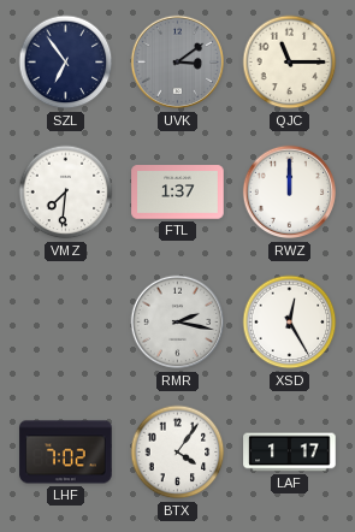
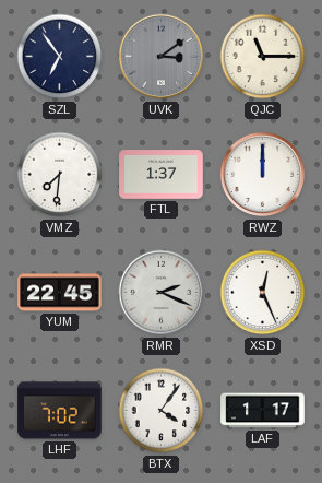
YUM: none -> 22:45
RMR: 2:17 -> 2:19
XSD: 12:25 -> 12:26
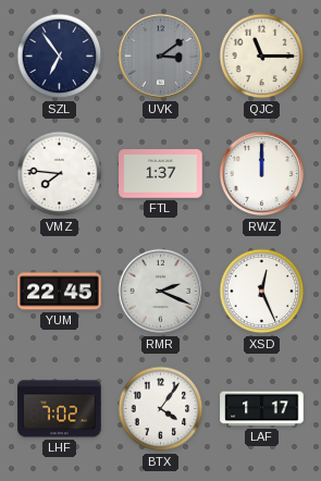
VMZ: 7:31 -> 7:46
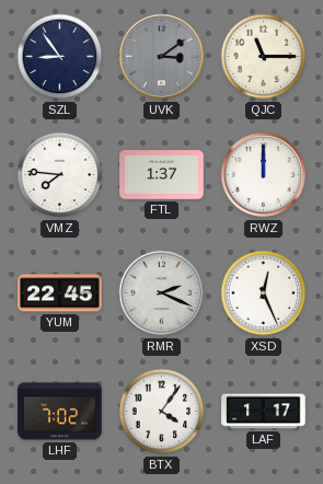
SZL: 6:54 -> 8:54
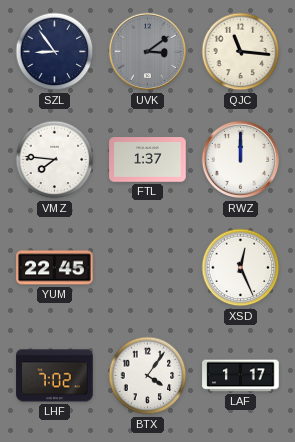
QJC: 11:15 -> 11:16
RMR: 2:19 -> none
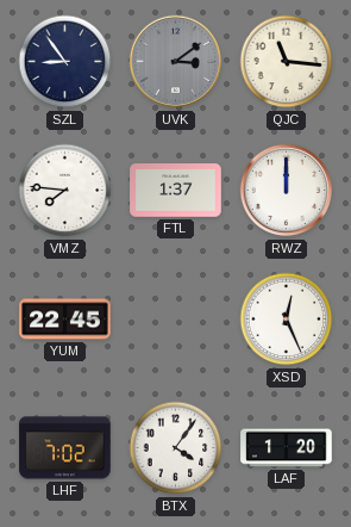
LAF: 1:17 -> 1:20
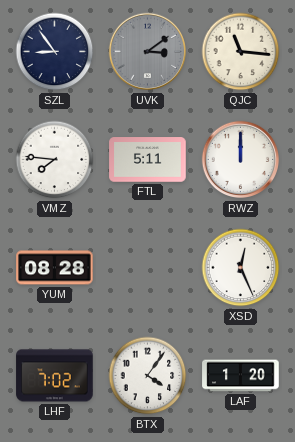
FTL: 1:37 -> 5:11
YUM: 22:45 -> 08:28
